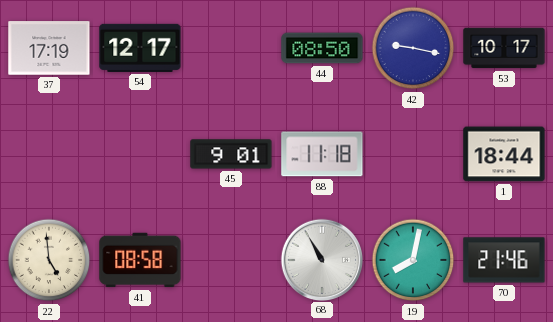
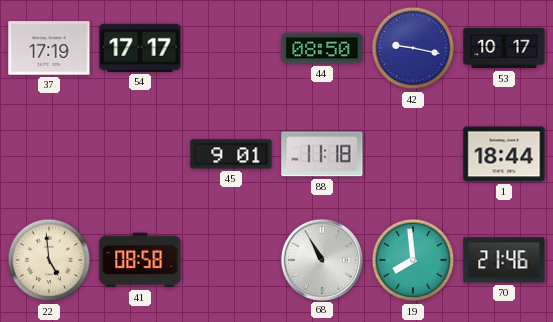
54: 12:17 -> 17:17
19: 8:02 -> 7:59
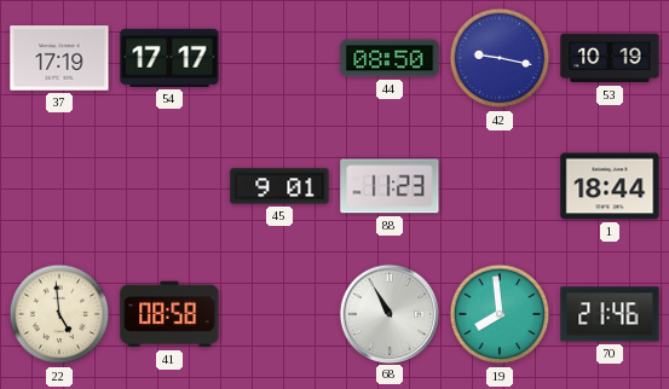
53: 10:17 -> 10:19
88: 11:18 -> 11:23
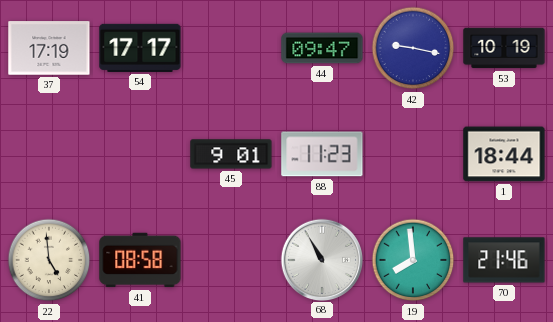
44: 08:50 -> 09:47
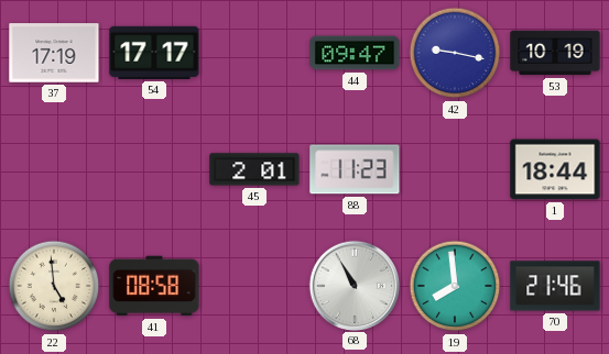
45: 9:01 -> 2:01
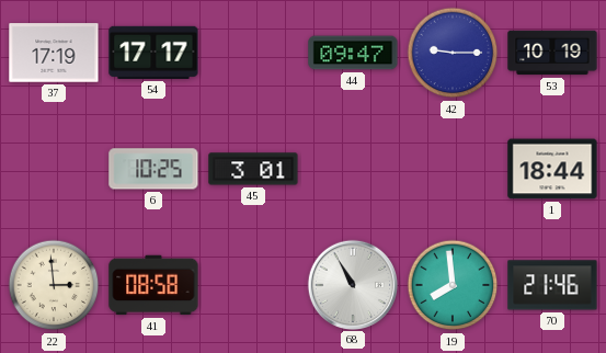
42: 9:17 -> 9:15
6: none -> 10:25
45: 2:01 -> 3:01
88: 11:23 -> none
22: 4:59 -> 2:59
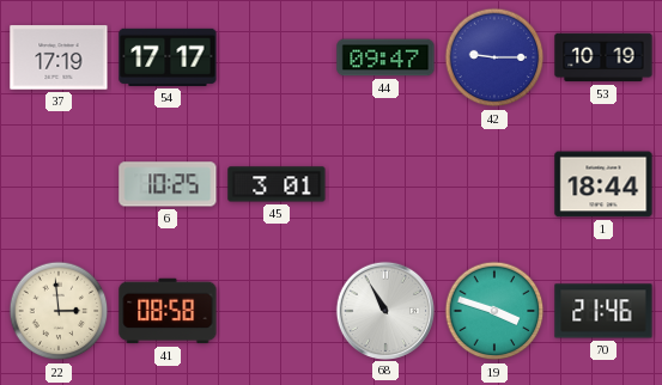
19: 7:59 -> 3:48
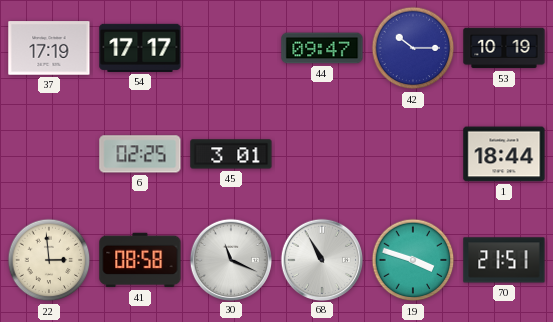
42: 9:15 -> 10:15
6: 10:25 -> 02:25
30: none -> 11:19
70: 21:46 -> 21:51
